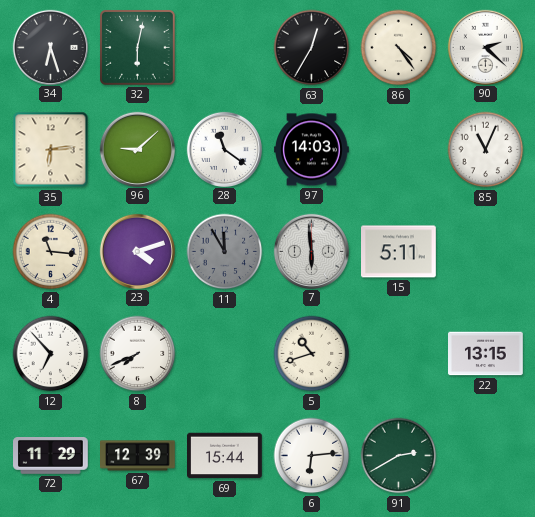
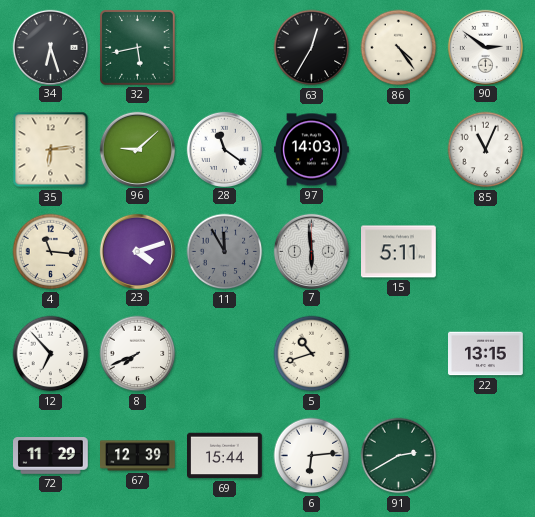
32: 6:02 -> 5:43
90: 2:22 -> 2:51
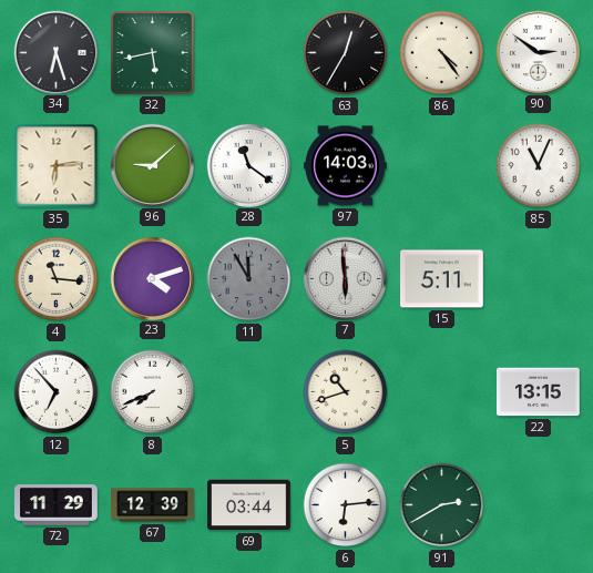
69: 15:44 -> 03:44
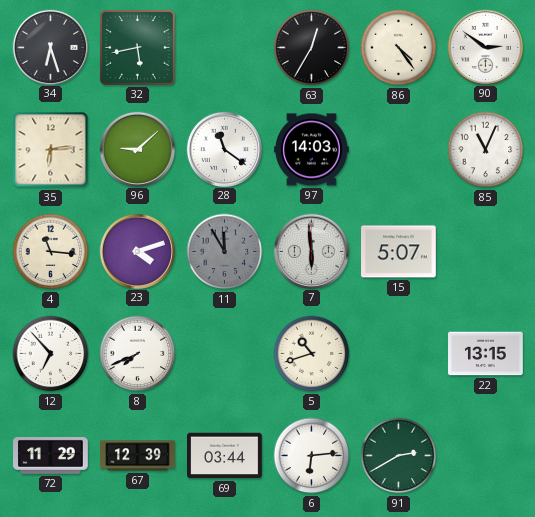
15: 5:11 -> 5:07
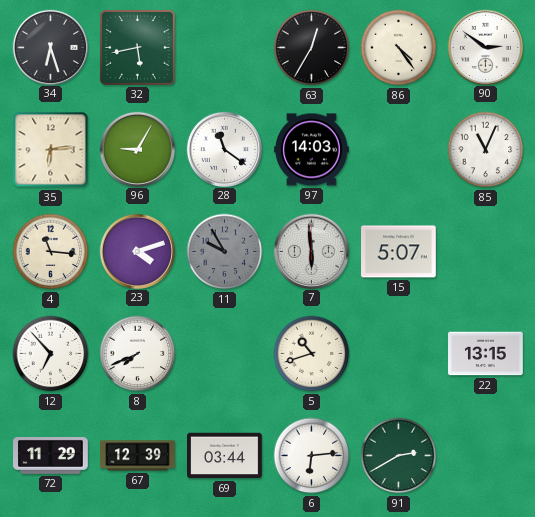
96: 9:08 -> 9:05
11: 11:55 -> 9:55
